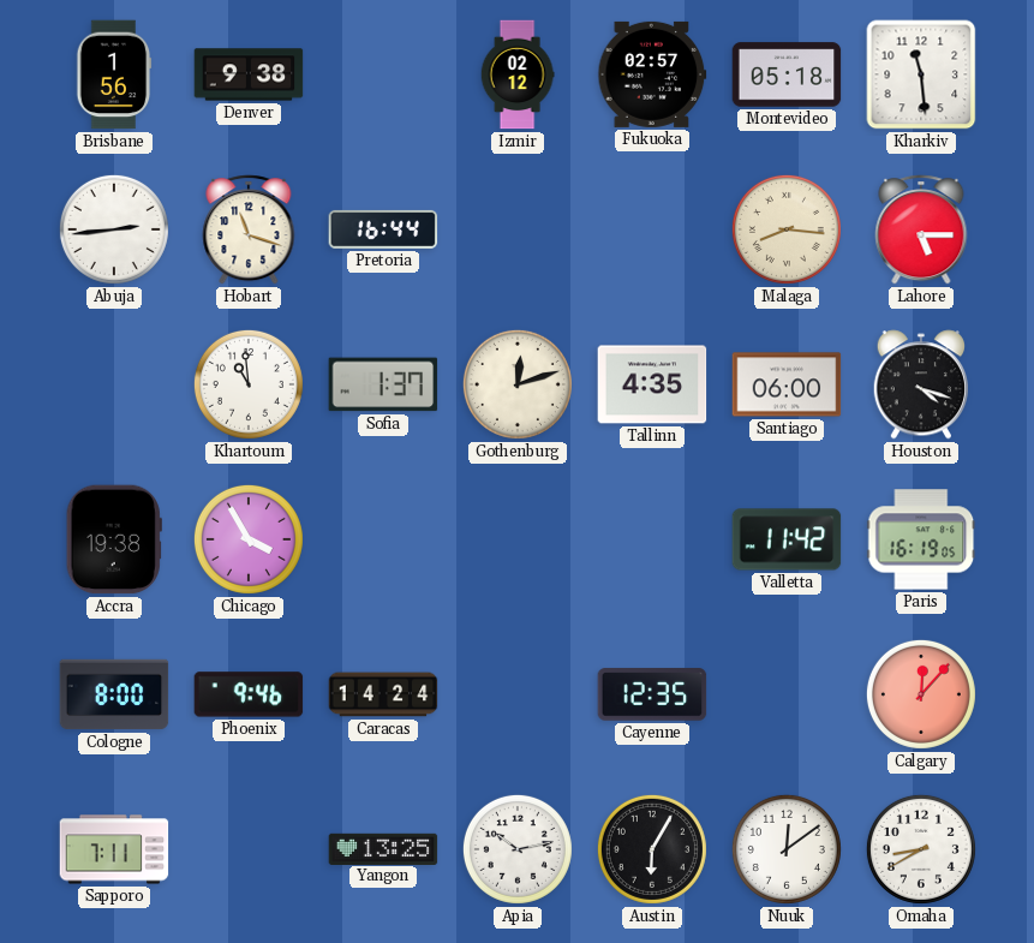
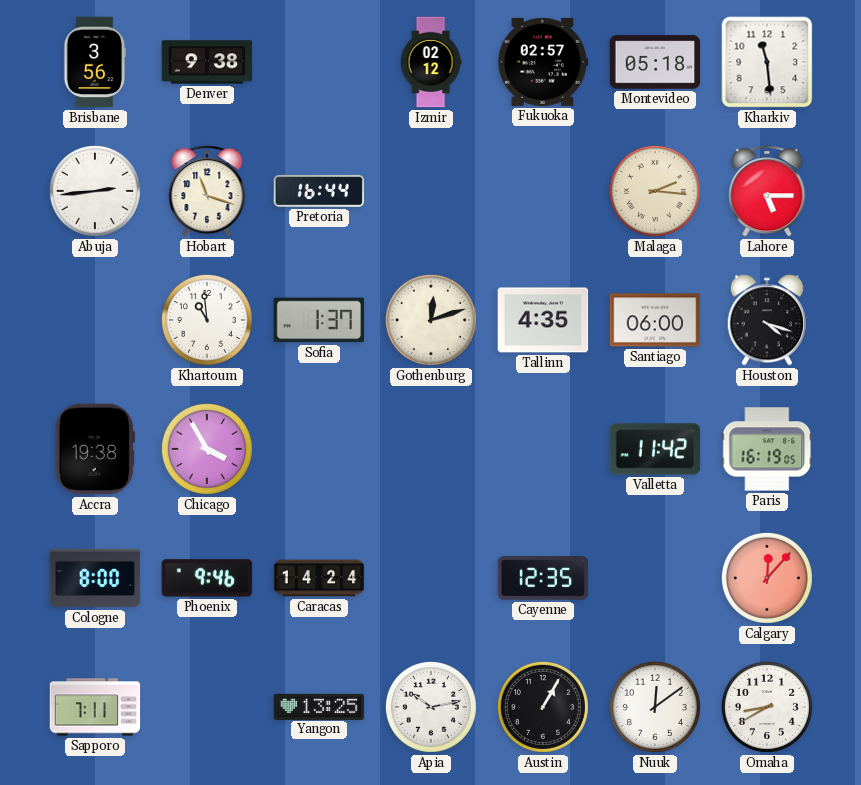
Brisbane: 1:56 -> 3:56
Malaga: 8:16 -> 2:16
Austin: 6:05 -> 1:05
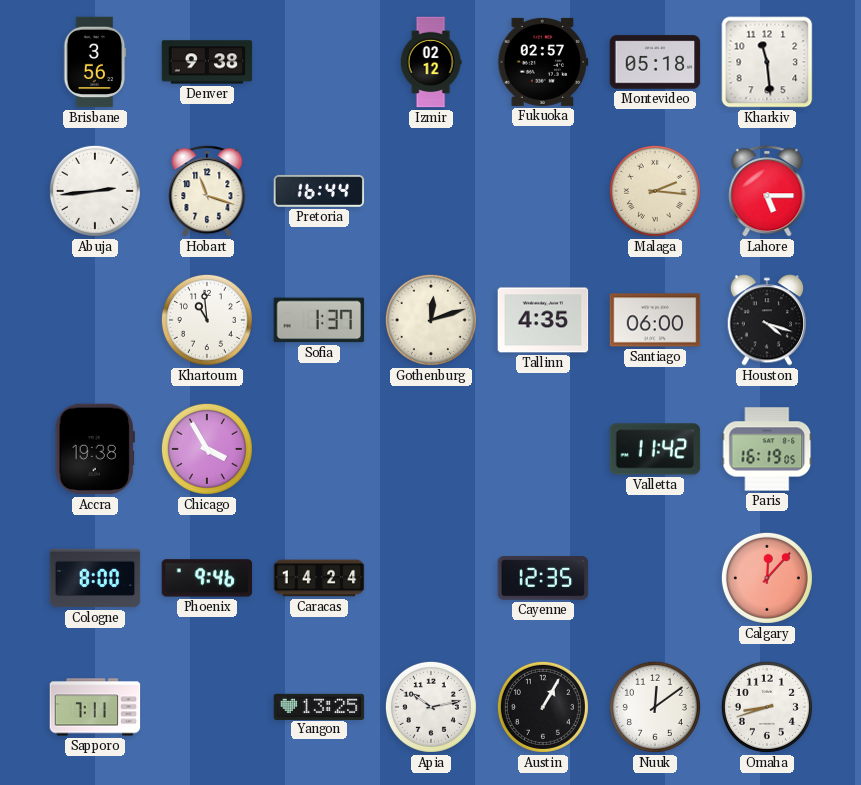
Omaha: 8:40 -> 8:42
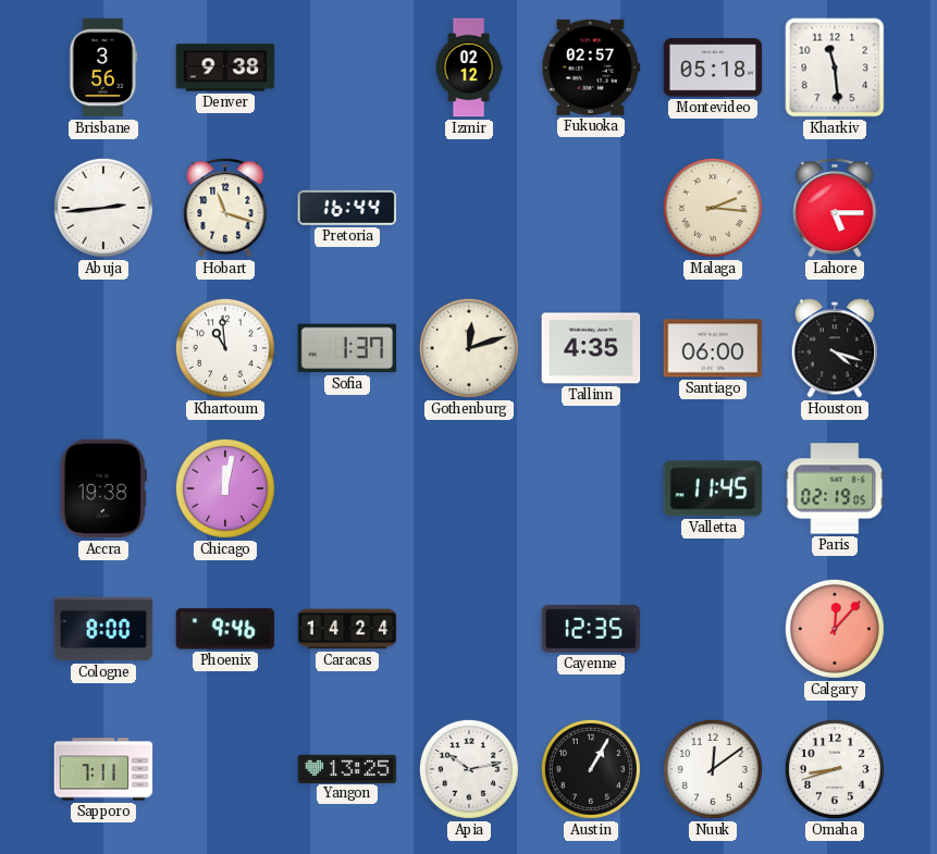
Chicago: 3:55 -> 12:02
Valletta: 11:42 -> 11:45
Paris: 16:19 -> 02:19
